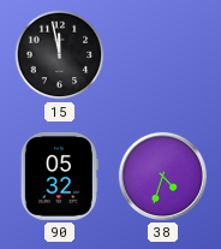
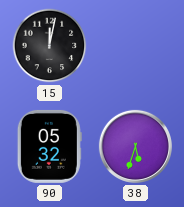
15: 11:58 -> 12:02
38: 4:33 -> 5:33
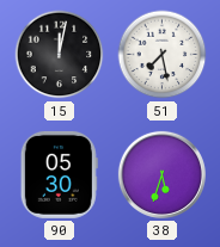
51: none -> 7:28
90: 05:32 -> 05:30
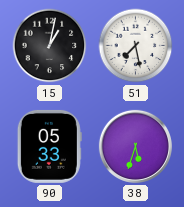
15: 12:02 -> 1:02
90: 05:30 -> 05:33
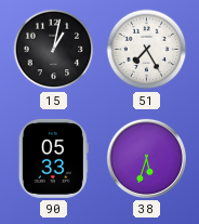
51: 7:28 -> 7:25
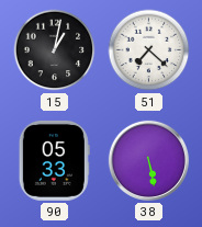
51: 7:25 -> 7:22
38: 5:33 -> 5:28
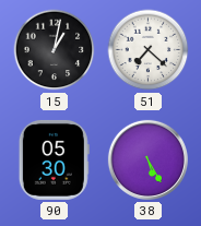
90: 05:33 -> 05:30
38: 5:28 -> 5:25
